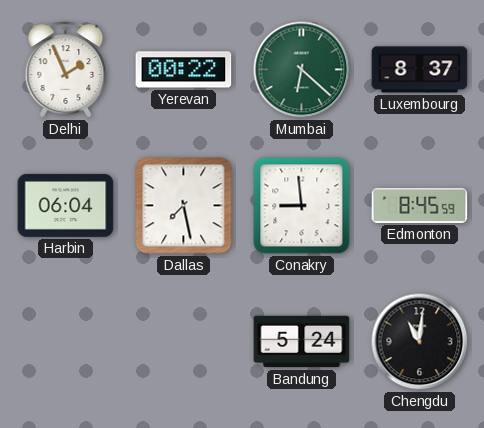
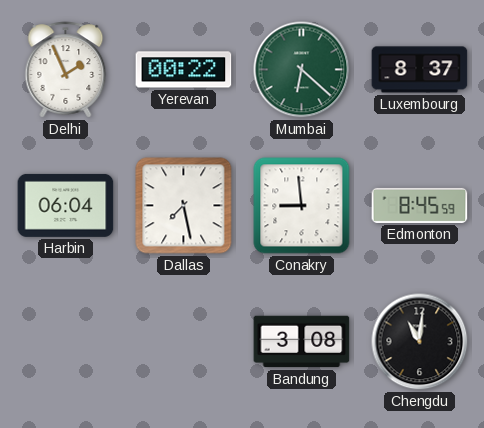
Bandung: 5:24 -> 3:08
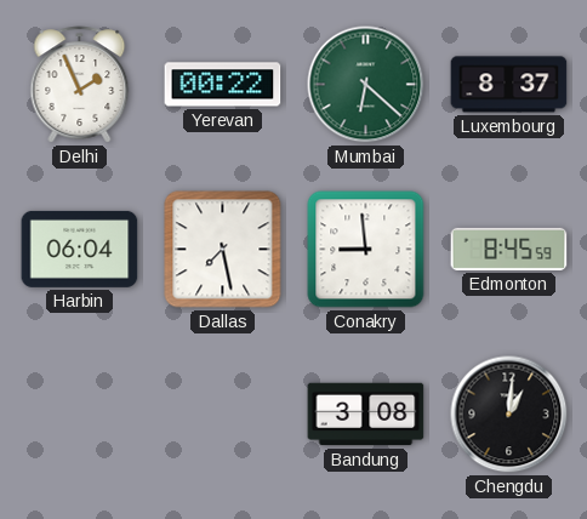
Chengdu: 11:01 -> 1:01
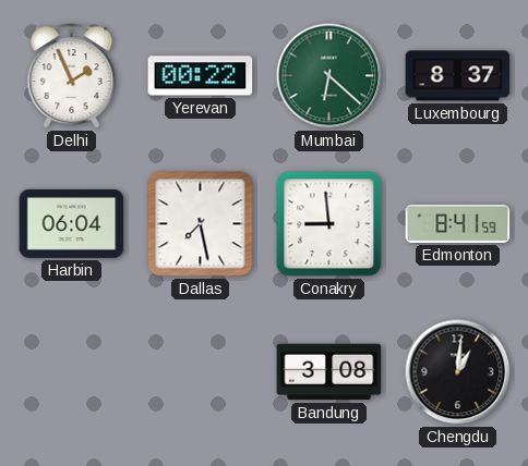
Edmonton: 8:45 -> 8:41
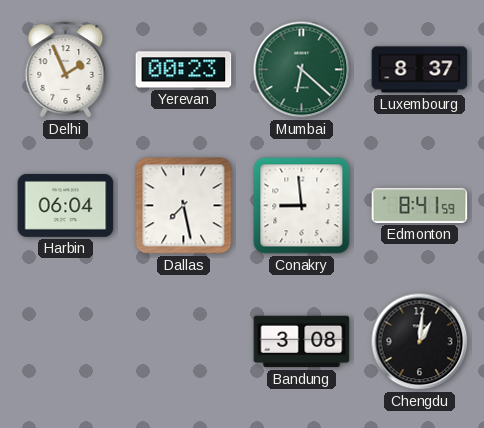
Yerevan: 00:22 -> 00:23
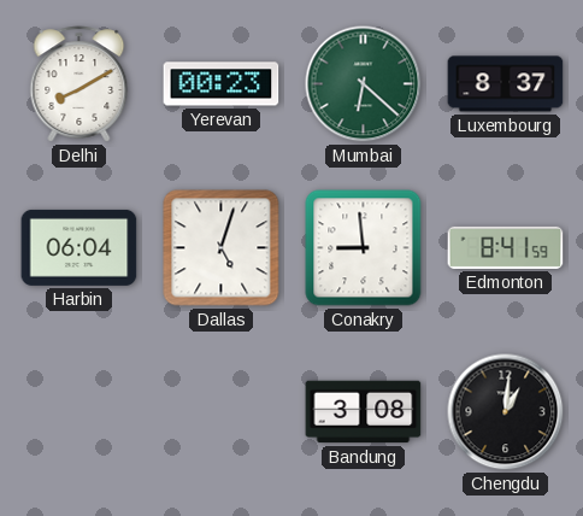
Delhi: 1:56 -> 8:10
Dallas: 7:28 -> 5:03
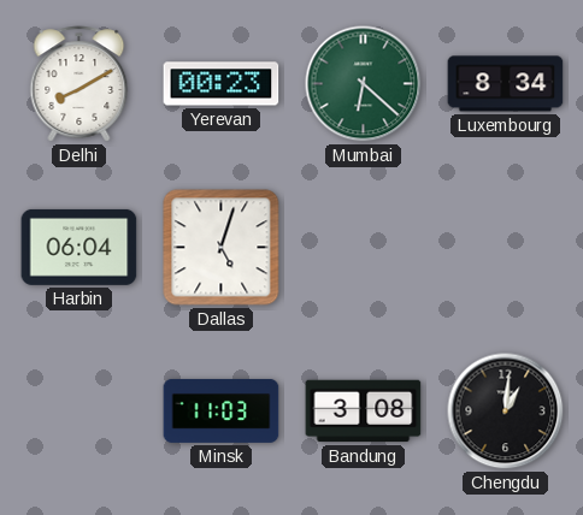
Luxembourg: 8:37 -> 8:34
Conakry: 8:59 -> none
Edmonton: 8:41 -> none
Minsk: none -> 11:03
